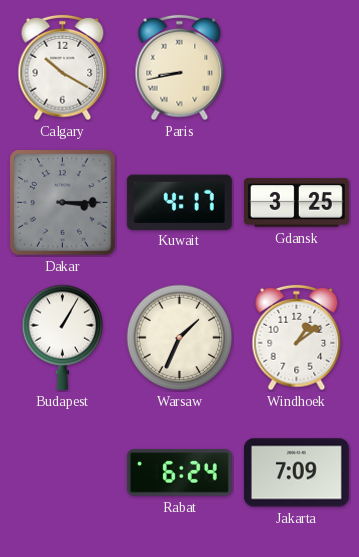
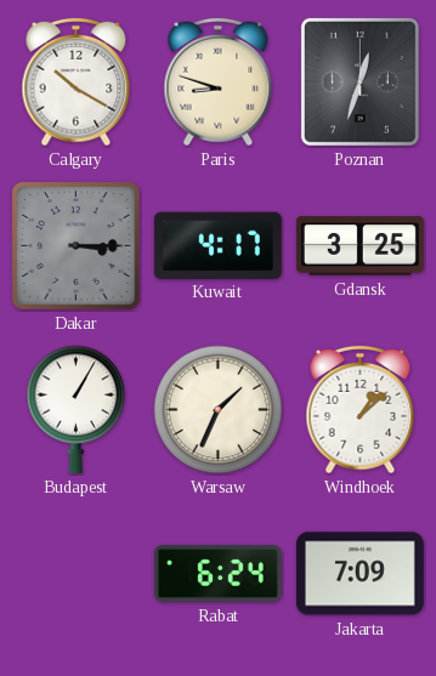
Paris: 8:43 -> 8:48
Poznan: none -> 12:33
Windhoek: 1:09 -> 1:08
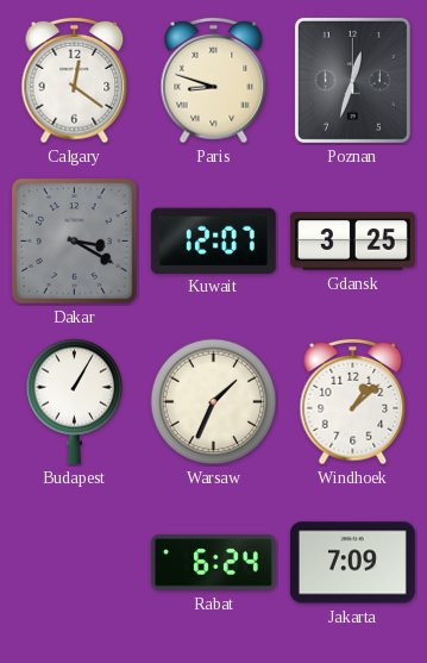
Calgary: 10:20 -> 12:21
Dakar: 3:15 -> 3:20
Kuwait: 4:17 -> 12:07
